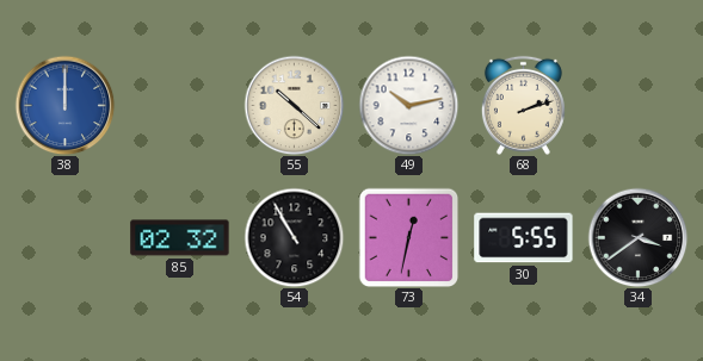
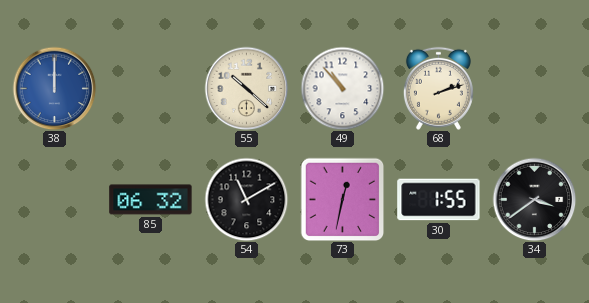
49: 10:13 -> 10:53
85: 02:32 -> 06:32
54: 10:55 -> 11:10
30: 5:55 -> 1:55
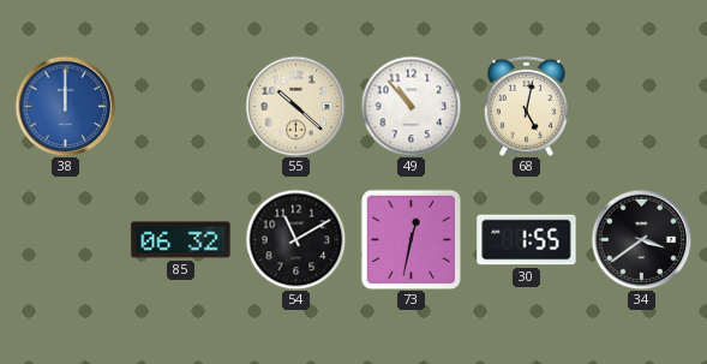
68: 2:12 -> 5:02
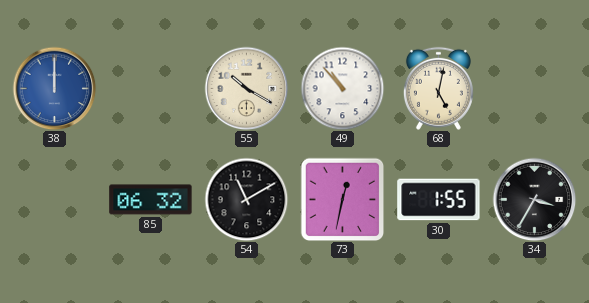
55: 10:22 -> 10:20
34: 3:39 -> 3:35
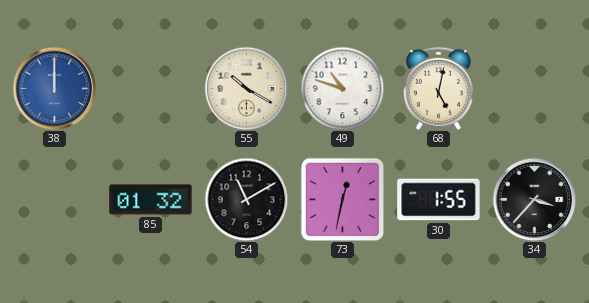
49: 10:53 -> 10:48
85: 06:32 -> 01:32
34: 3:35 -> 3:37
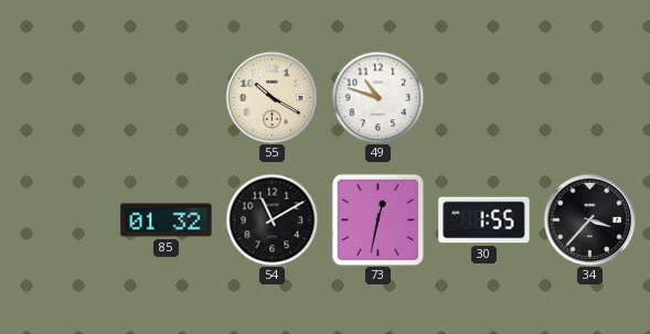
38: 12:00 -> none
68: 5:02 -> none
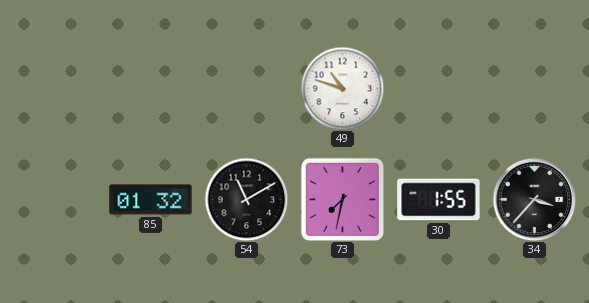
55: 10:20 -> none
73: 12:32 -> 7:32
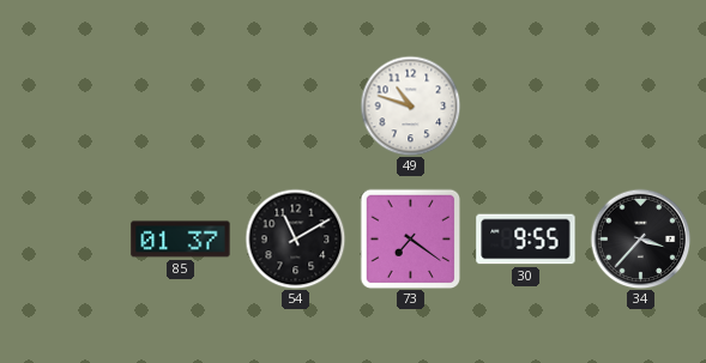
85: 01:32 -> 01:37
73: 7:32 -> 7:21
30: 1:55 -> 9:55
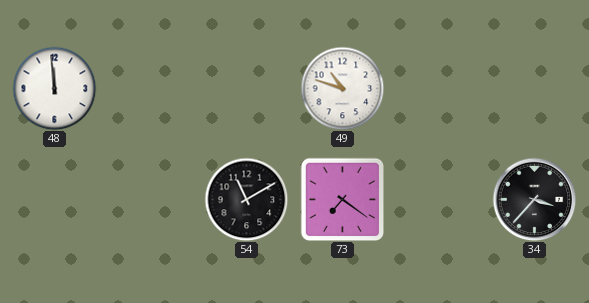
48: none -> 11:59
85: 01:37 -> none
30: 9:55 -> none
